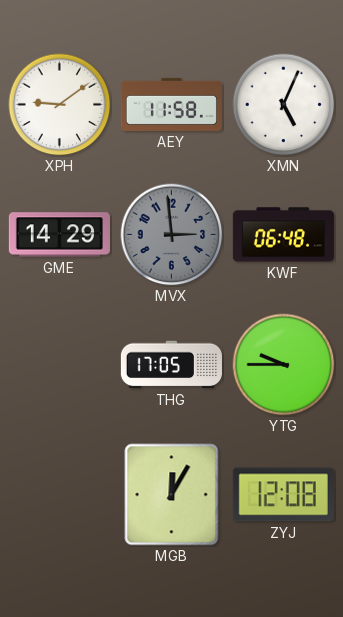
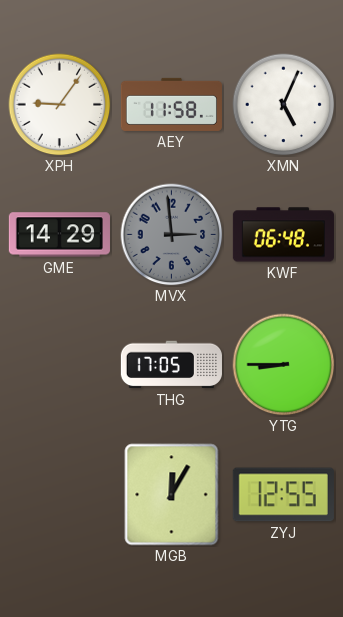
XPH: 9:09 -> 9:06
YTG: 9:45 -> 8:45
ZYJ: 12:08 -> 12:55
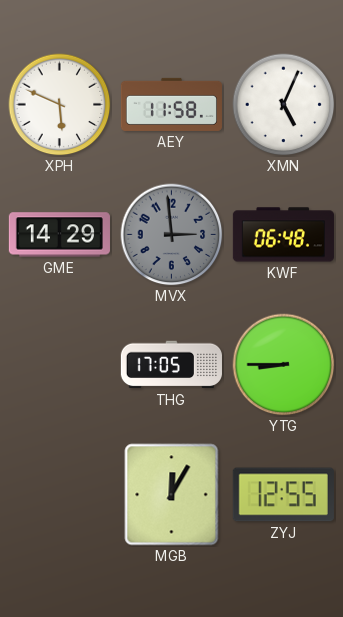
XPH: 9:06 -> 5:49
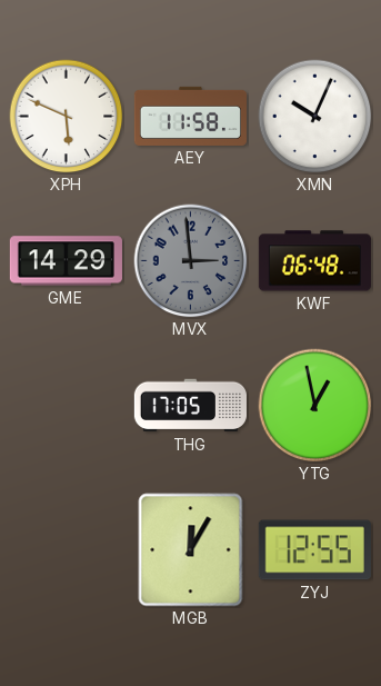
XMN: 5:04 -> 10:04
YTG: 8:45 -> 12:58
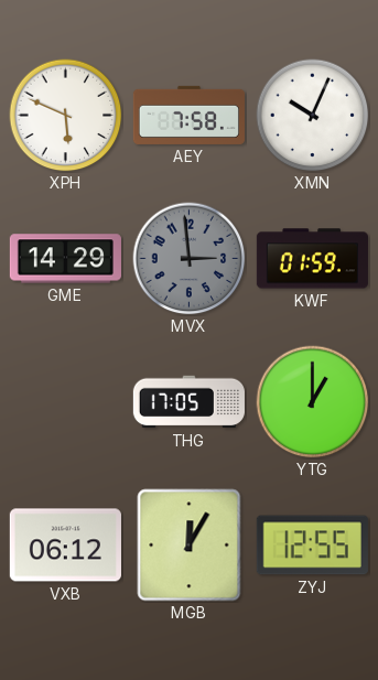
AEY: 11:58 -> 7:58
KWF: 06:48 -> 01:59
YTG: 12:58 -> 1:00
VXB: none -> 06:12
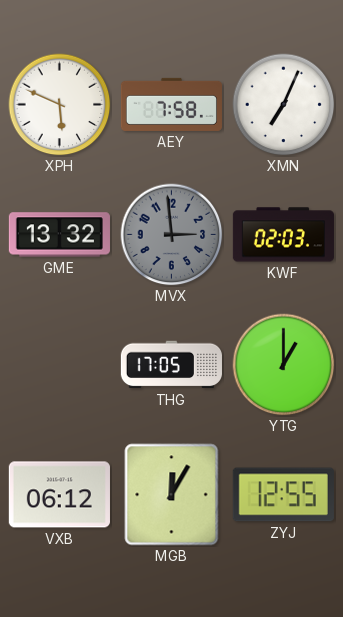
XMN: 10:04 -> 7:04
GME: 14:29 -> 13:32
KWF: 01:59 -> 02:03
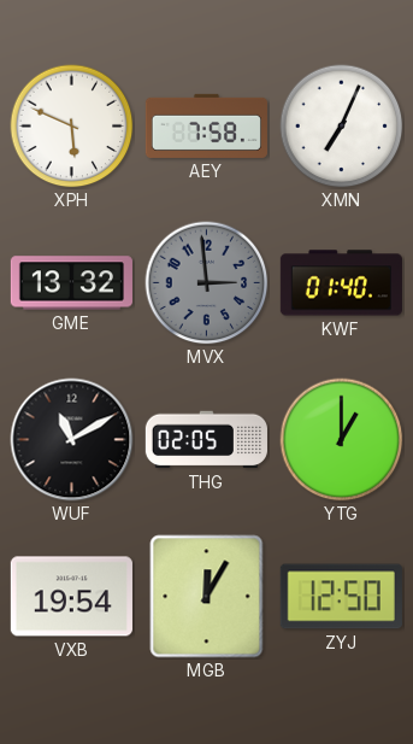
KWF: 02:03 -> 01:40
WUF: none -> 11:10
THG: 17:05 -> 02:05
VXB: 06:12 -> 19:54
ZYJ: 12:55 -> 12:50
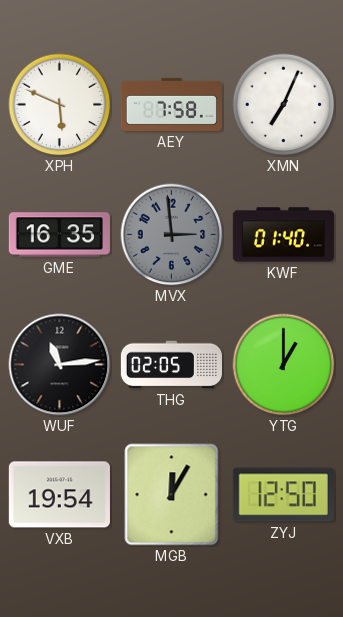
GME: 13:32 -> 16:35
WUF: 11:10 -> 11:14
